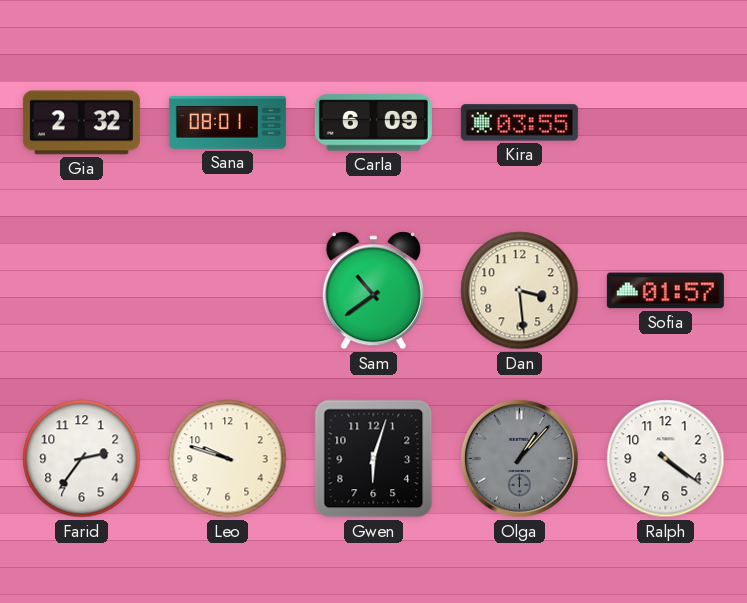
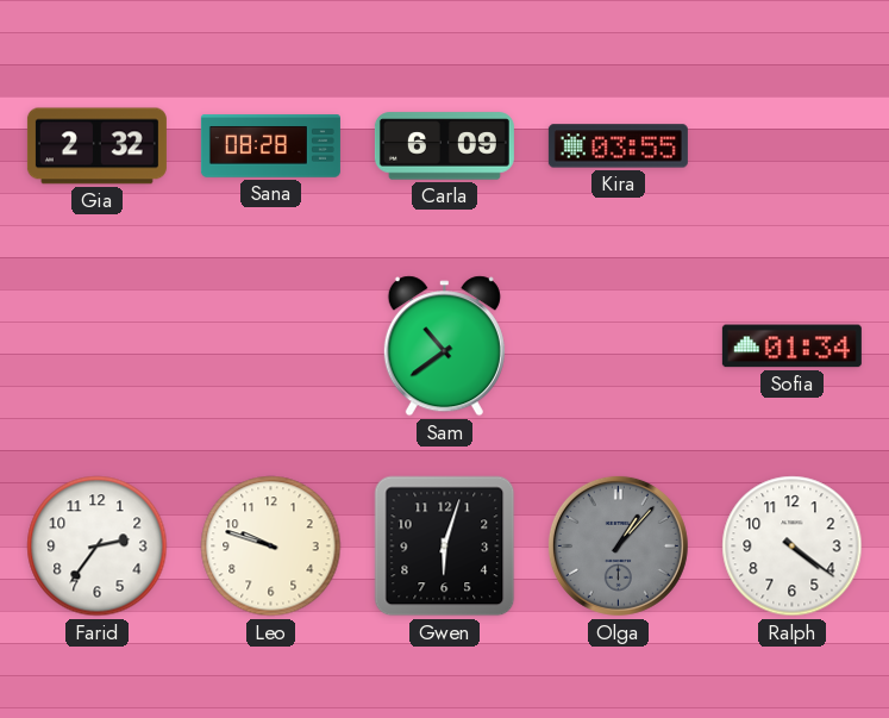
Sana: 08:01 -> 08:28
Dan: 3:29 -> none
Sofia: 01:57 -> 01:34
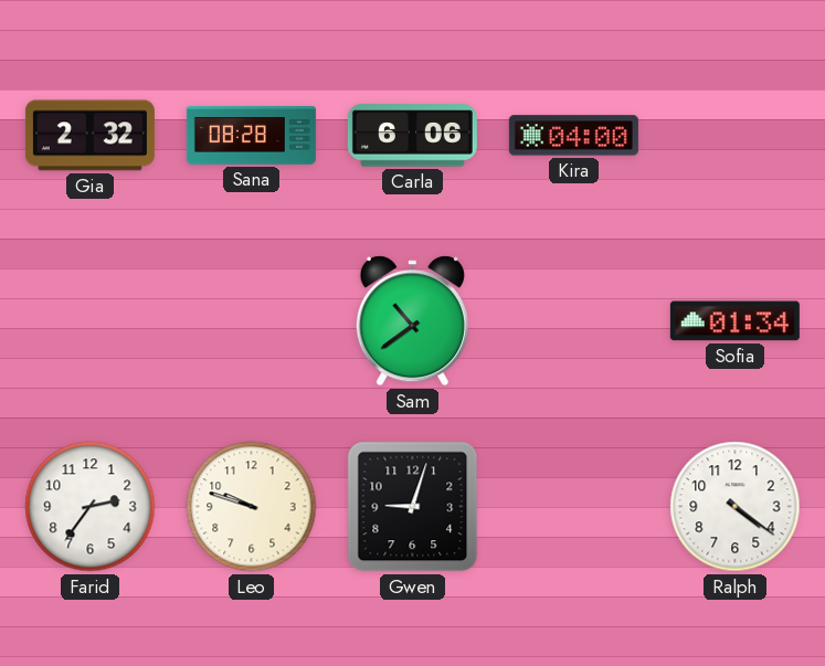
Carla: 6:09 -> 6:06
Kira: 03:55 -> 04:00
Gwen: 6:03 -> 9:03
Olga: 1:07 -> none
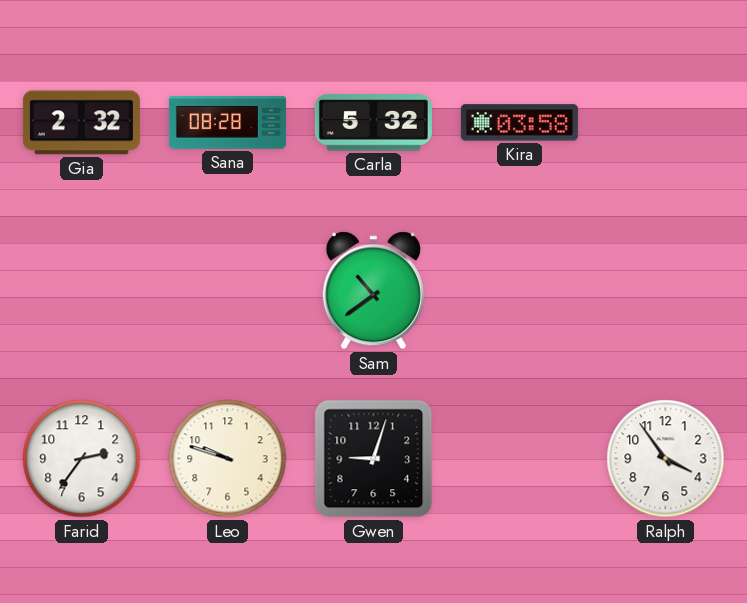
Carla: 6:06 -> 5:32
Kira: 04:00 -> 03:58
Sofia: 01:34 -> none
Ralph: 4:21 -> 3:54
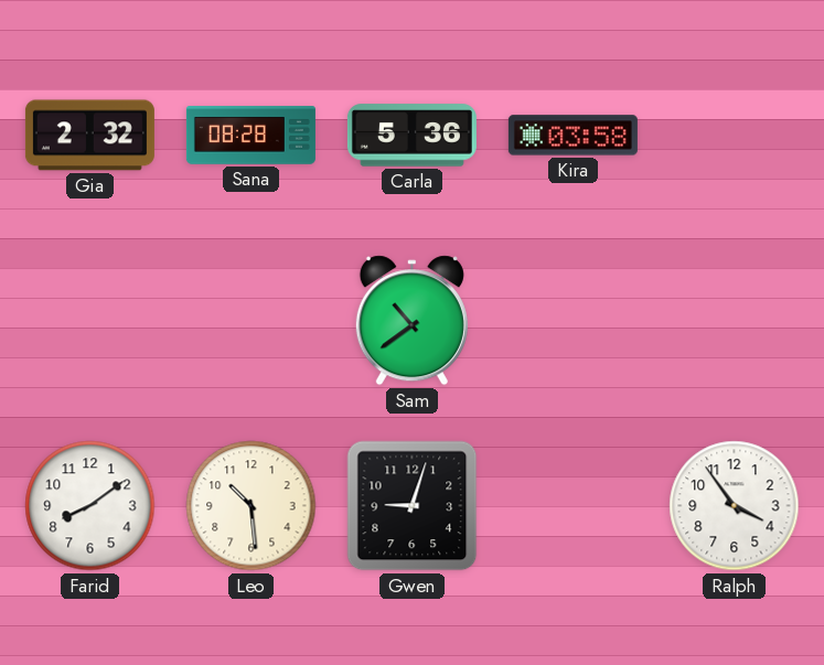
Carla: 5:32 -> 5:36
Farid: 2:36 -> 8:09
Leo: 9:48 -> 10:29
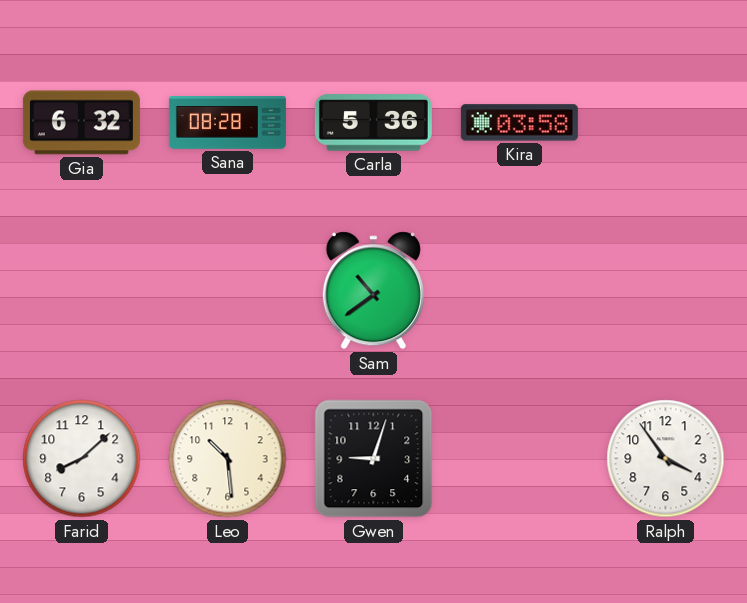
Gia: 2:32 -> 6:32
Farid: 8:09 -> 8:08
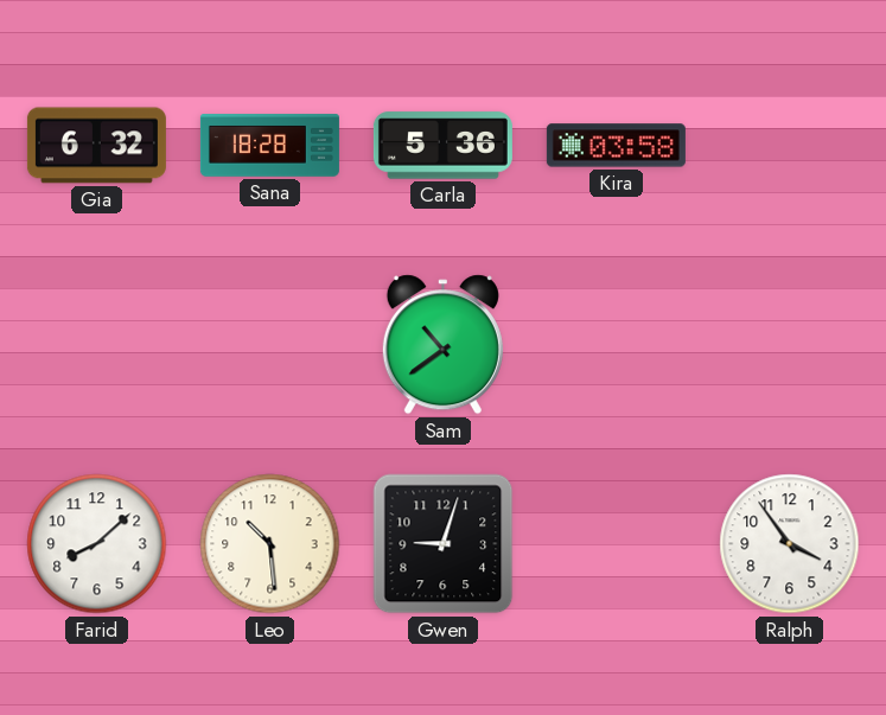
Sana: 08:28 -> 18:28
